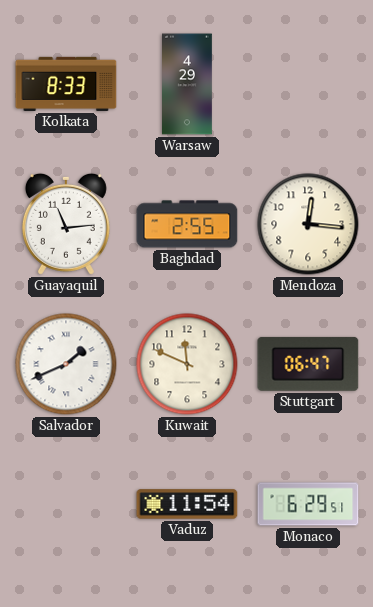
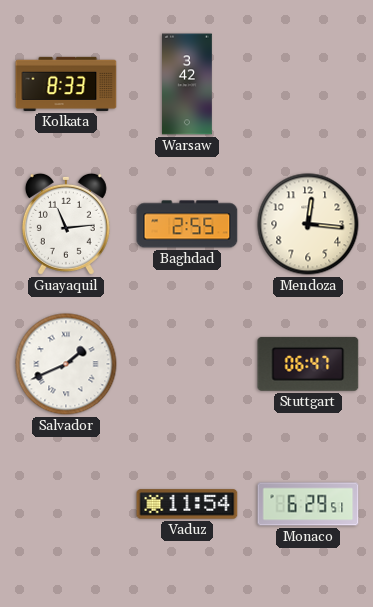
Warsaw: 4:29 -> 3:42
Kuwait: 11:49 -> none
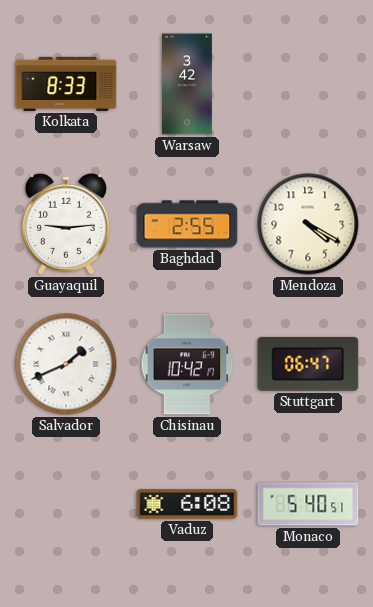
Guayaquil: 11:14 -> 9:14
Mendoza: 12:16 -> 4:20
Chisinau: none -> 10:42
Vaduz: 11:54 -> 6:08
Monaco: 6:29 -> 5:40
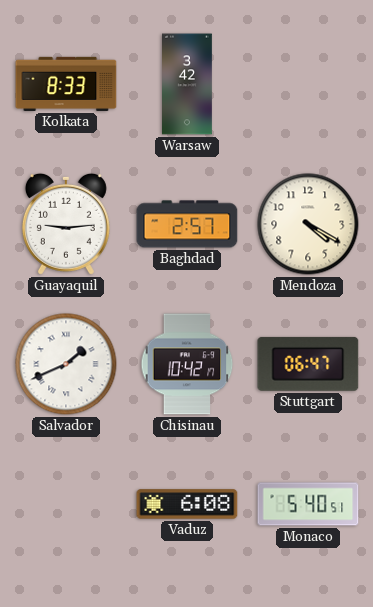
Baghdad: 2:55 -> 2:57
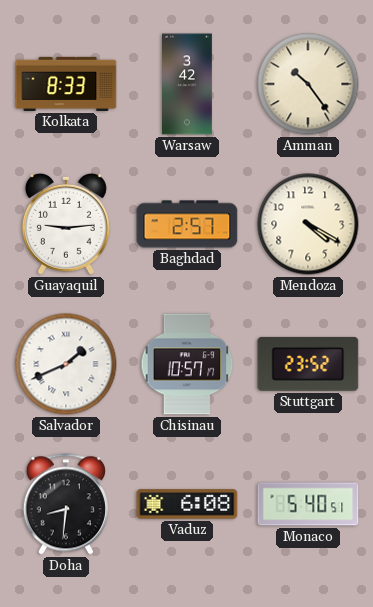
Amman: none -> 10:24
Chisinau: 10:42 -> 10:57
Stuttgart: 06:47 -> 23:52
Doha: none -> 8:31
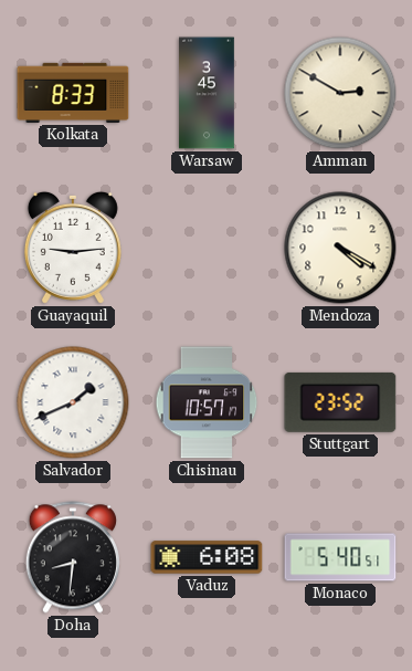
Warsaw: 3:42 -> 3:45
Amman: 10:24 -> 2:50
Baghdad: 2:57 -> none
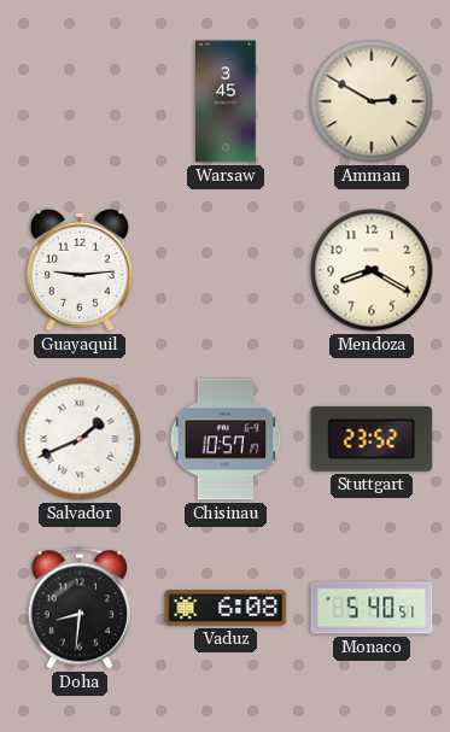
Kolkata: 8:33 -> none
Mendoza: 4:20 -> 8:20
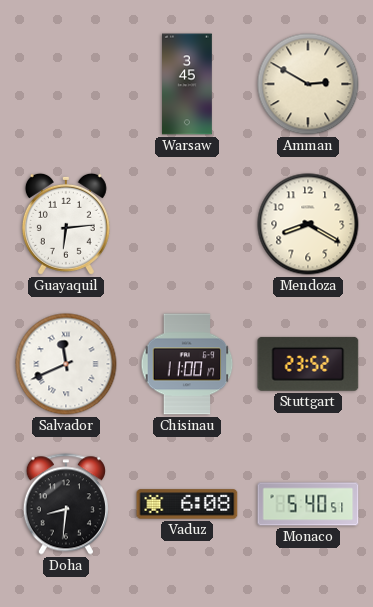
Guayaquil: 9:14 -> 6:14
Salvador: 1:41 -> 11:41
Chisinau: 10:57 -> 11:00
